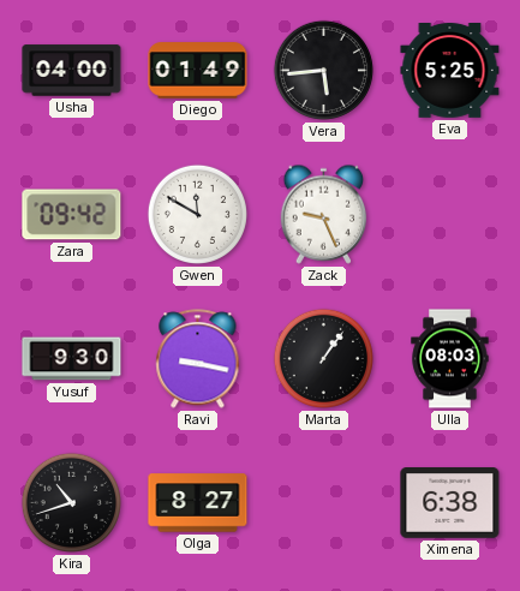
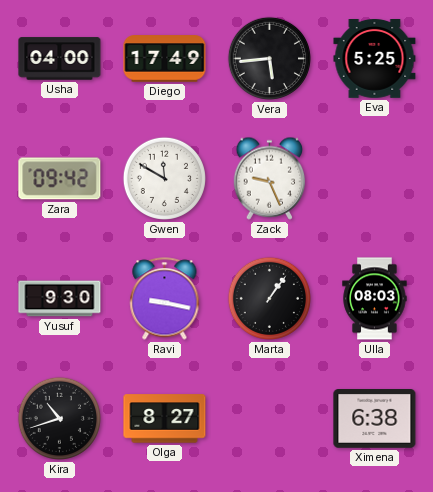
Diego: 01:49 -> 17:49
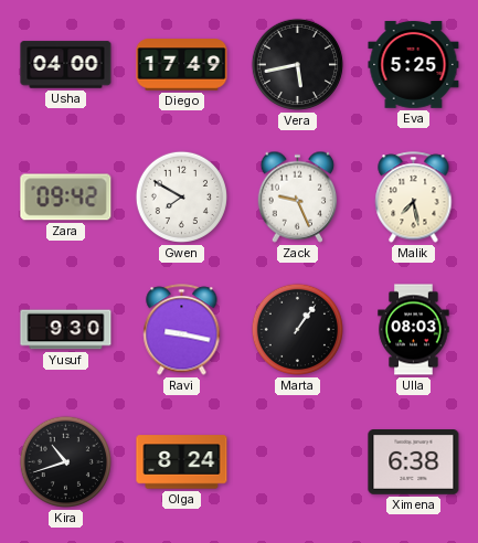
Vera: 5:44 -> 5:43
Gwen: 11:50 -> 7:50
Malik: none -> 7:28
Olga: 8:27 -> 8:24
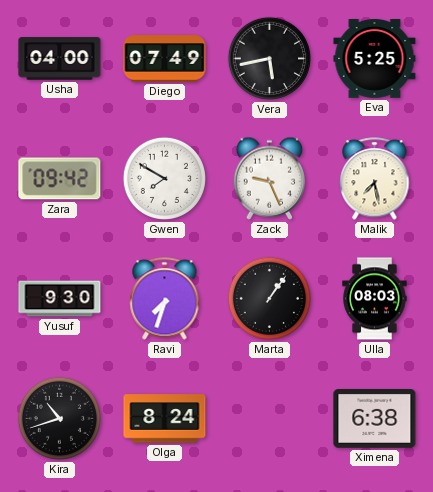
Diego: 17:49 -> 07:49
Ravi: 9:17 -> 7:33
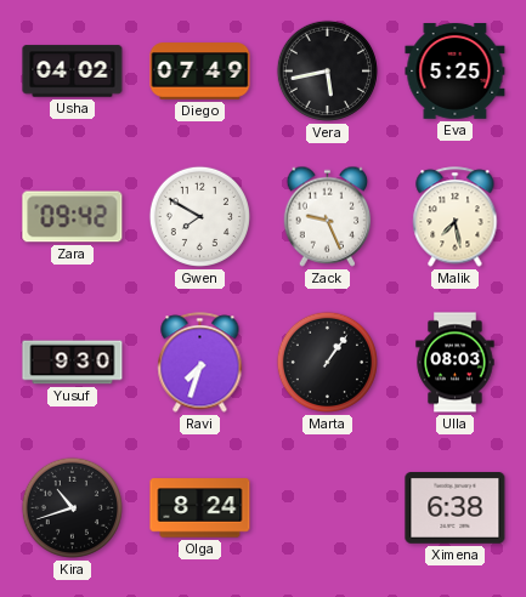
Usha: 04:00 -> 04:02
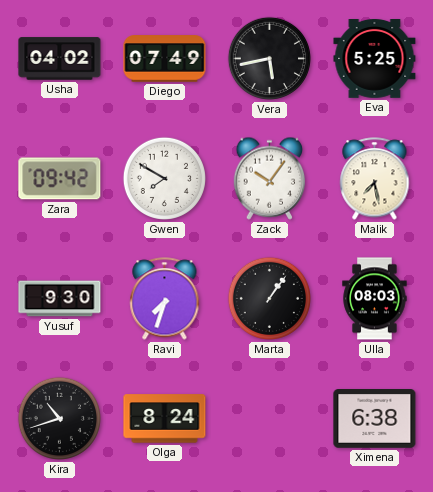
Zack: 9:26 -> 10:06
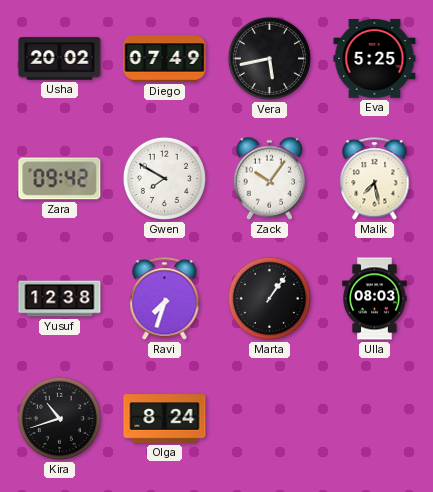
Usha: 04:02 -> 20:02
Yusuf: 9:30 -> 12:38
Ximena: 6:38 -> none
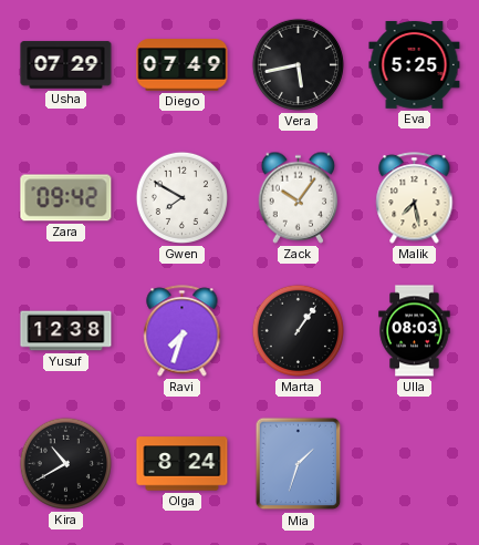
Usha: 20:02 -> 07:29
Kira: 10:42 -> 10:40
Mia: none -> 1:33
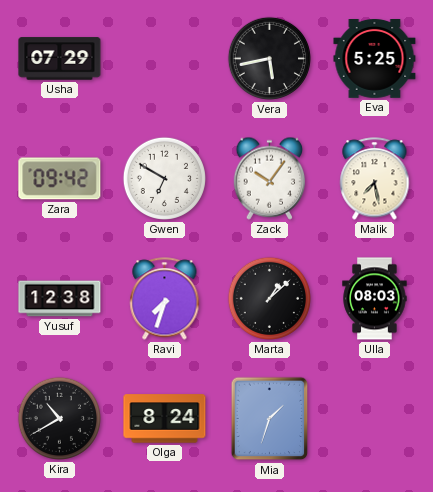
Diego: 07:49 -> none
Gwen: 7:50 -> 6:50
Marta: 1:06 -> 1:08
